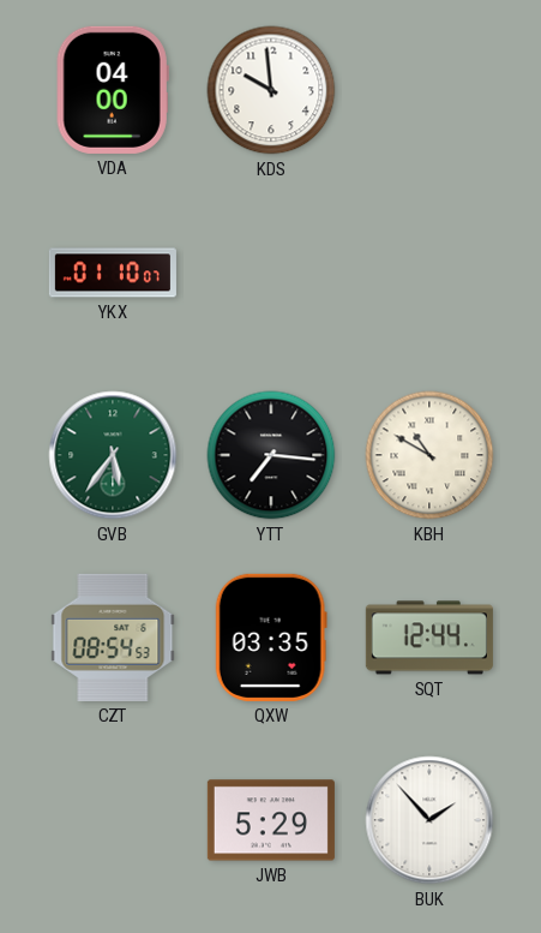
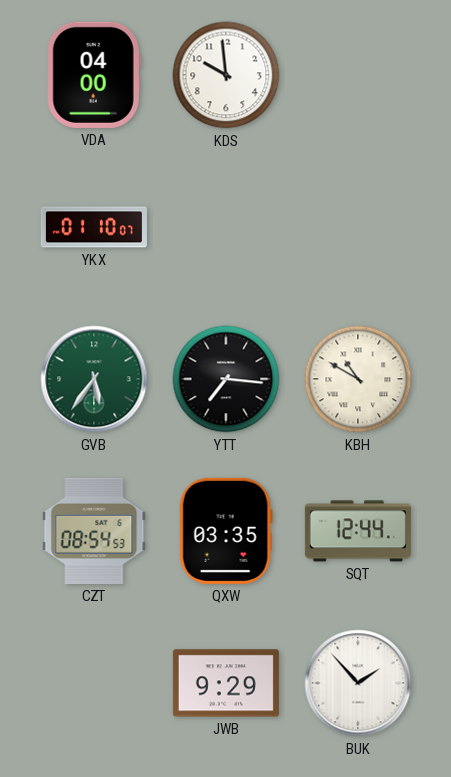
JWB: 5:29 -> 9:29
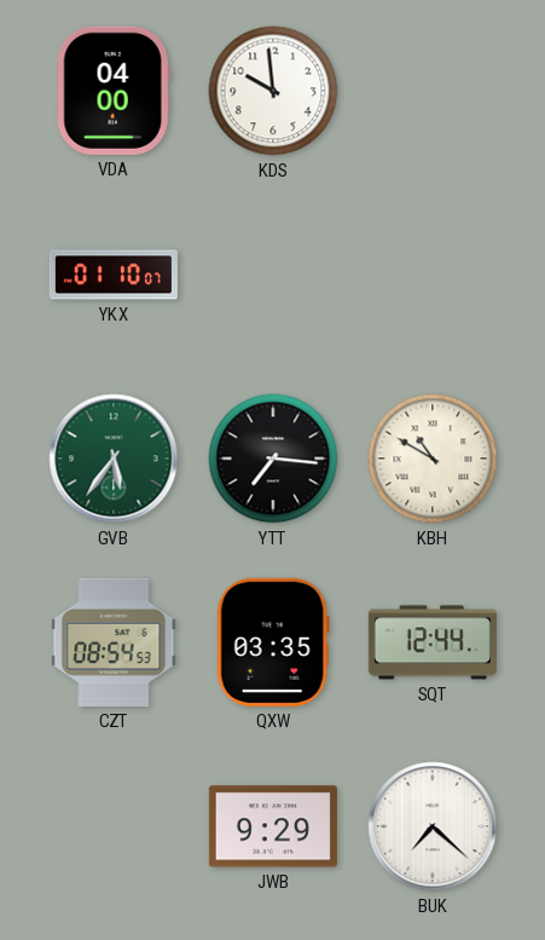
BUK: 1:53 -> 7:22
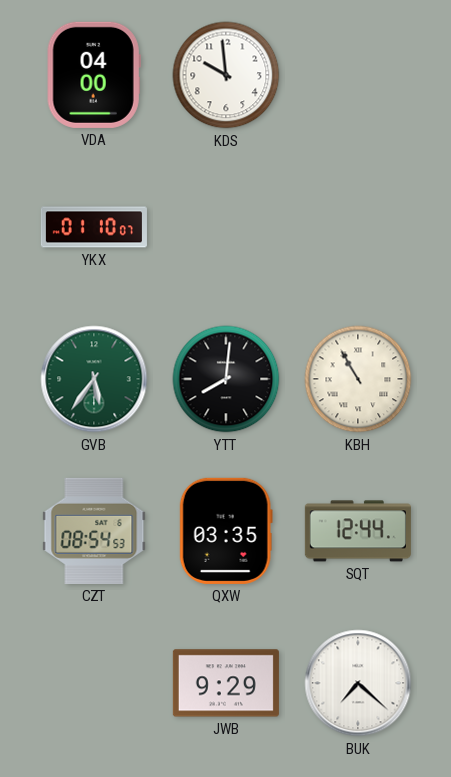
YTT: 7:16 -> 8:01
KBH: 10:50 -> 10:55
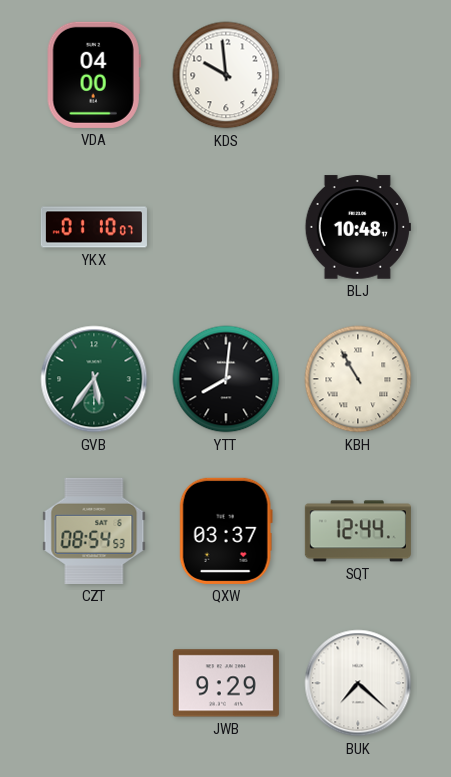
BLJ: none -> 10:48
QXW: 03:35 -> 03:37
